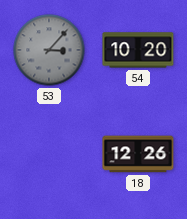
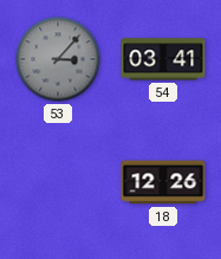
54: 10:20 -> 03:41
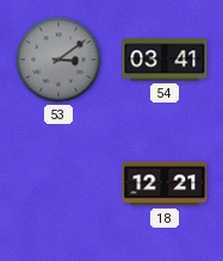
53: 3:07 -> 3:09
18: 12:26 -> 12:21
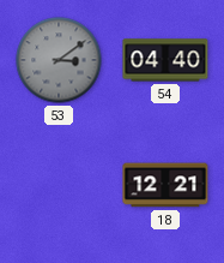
54: 03:41 -> 04:40
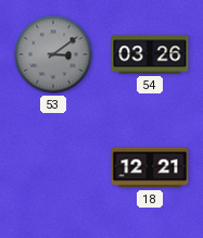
54: 04:40 -> 03:26
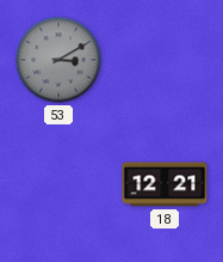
53: 3:09 -> 3:10
54: 03:26 -> none
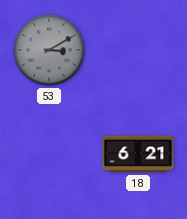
18: 12:21 -> 6:21
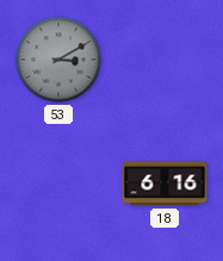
18: 6:21 -> 6:16
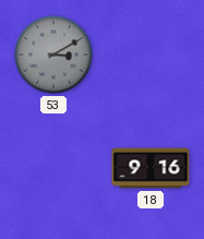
18: 6:16 -> 9:16
